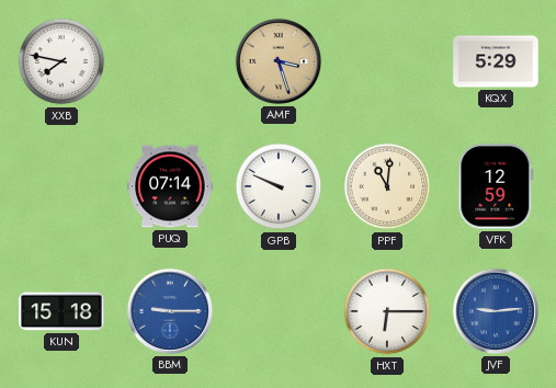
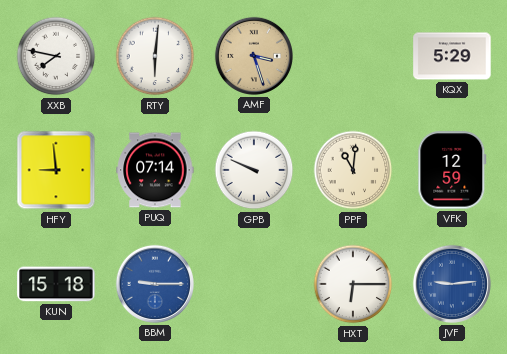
RTY: none -> 6:01
HFY: none -> 8:59
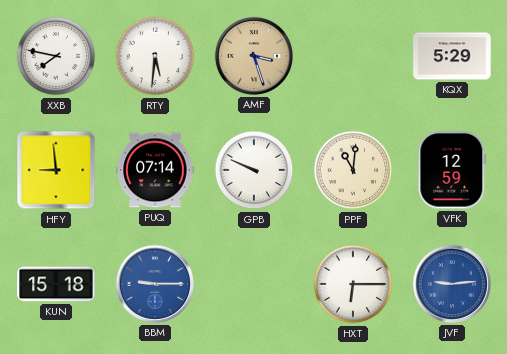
RTY: 6:01 -> 5:31
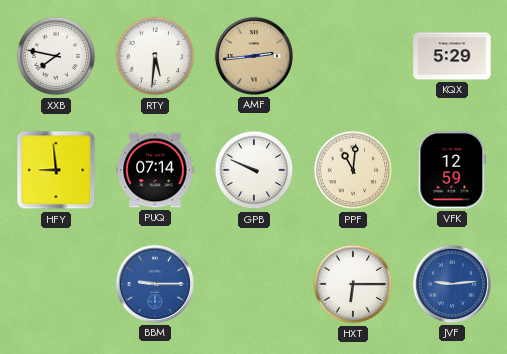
AMF: 3:27 -> 2:44
KUN: 15:18 -> none
